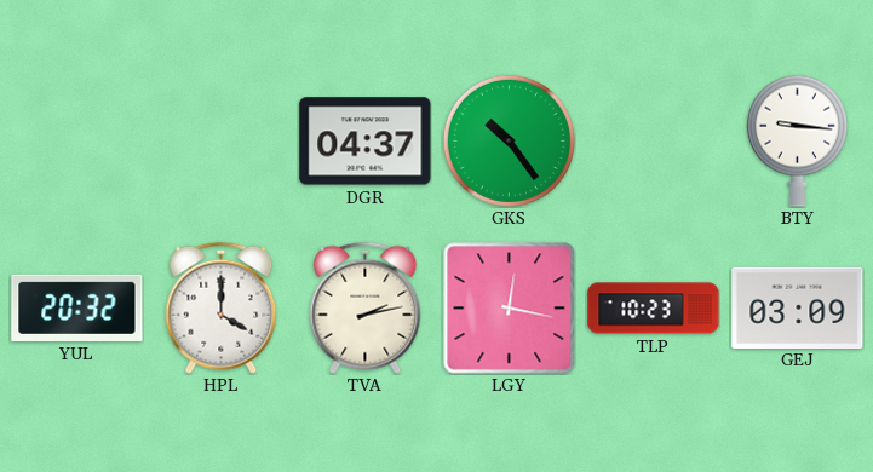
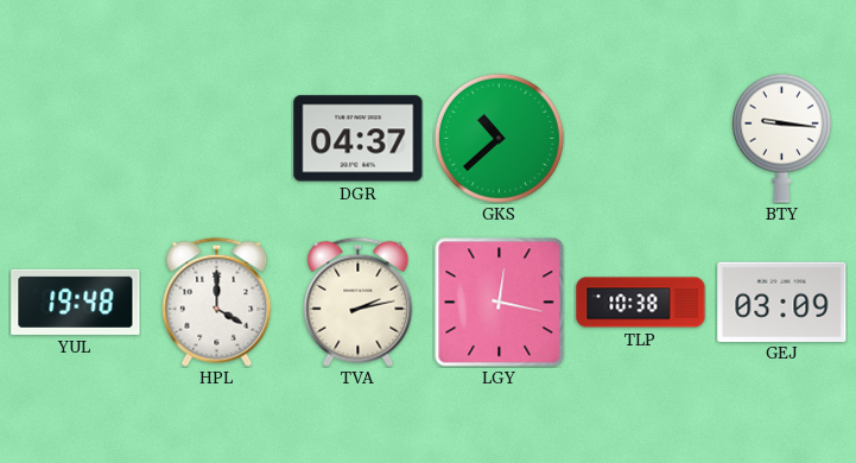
GKS: 10:24 -> 10:38
YUL: 20:32 -> 19:48
TLP: 10:23 -> 10:38
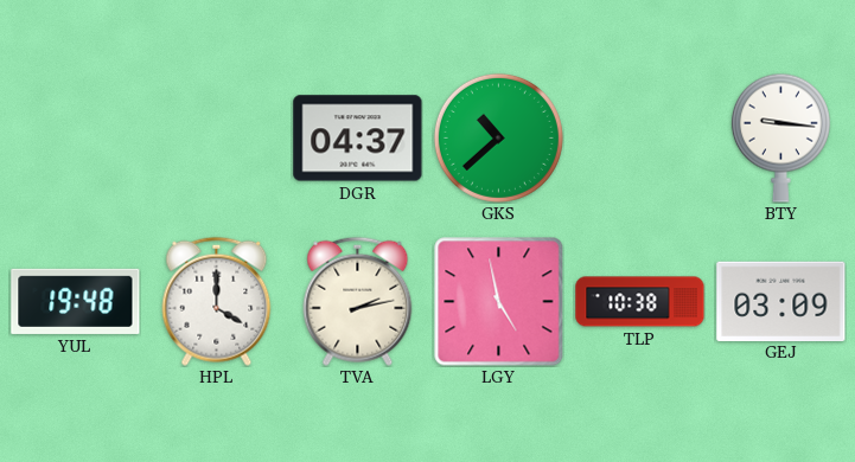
LGY: 12:17 -> 4:58
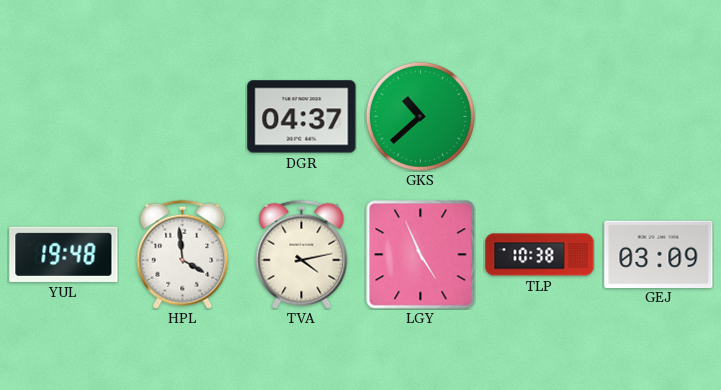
BTY: 9:16 -> none
HPL: 4:00 -> 3:59
TVA: 2:13 -> 4:13
LGY: 4:58 -> 4:56
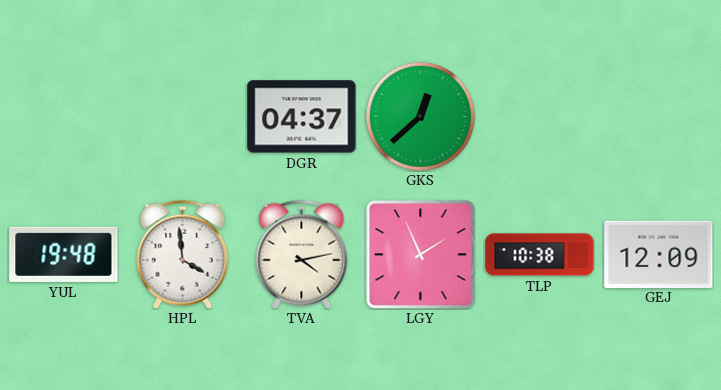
GKS: 10:38 -> 12:38
LGY: 4:56 -> 1:56
GEJ: 03:09 -> 12:09
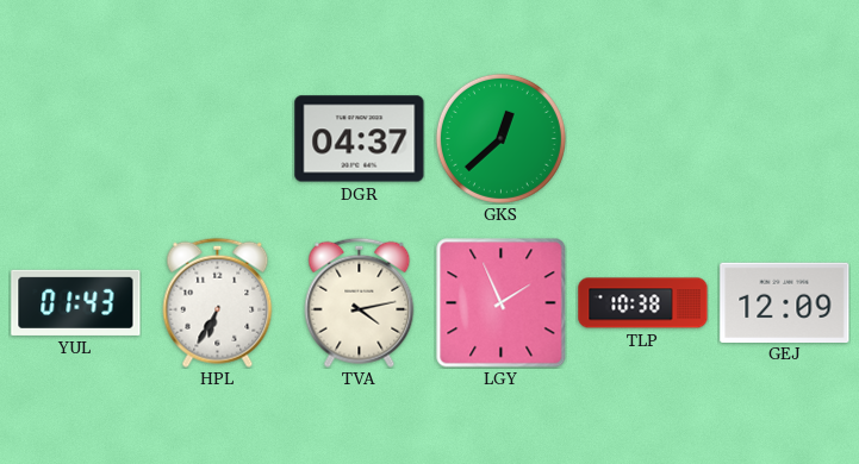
YUL: 19:48 -> 01:43
HPL: 3:59 -> 6:35
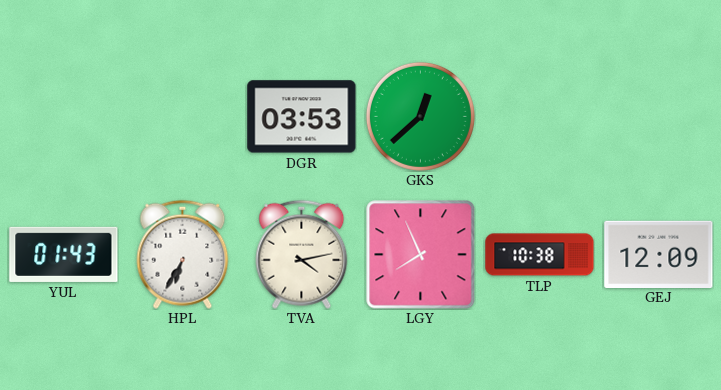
DGR: 04:37 -> 03:53
LGY: 1:56 -> 7:56
